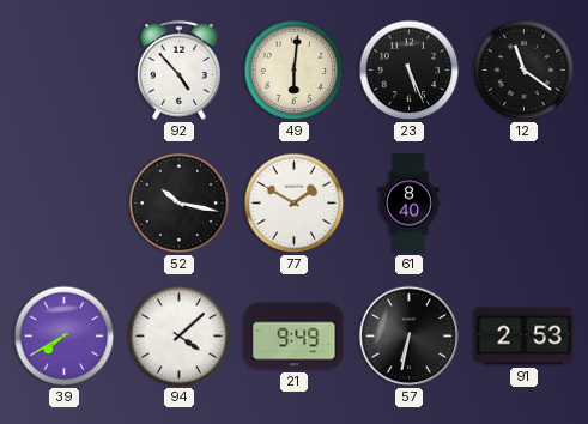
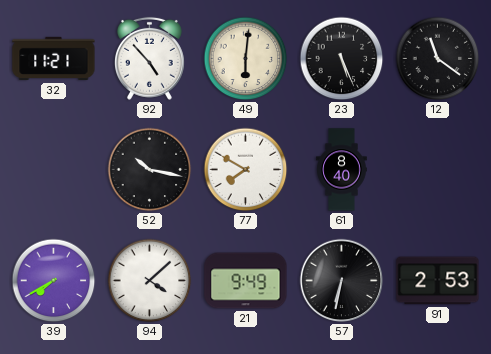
32: none -> 11:21
77: 1:50 -> 7:50
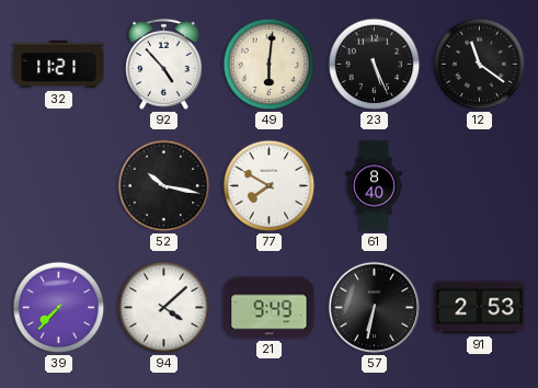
39: 7:40 -> 7:37
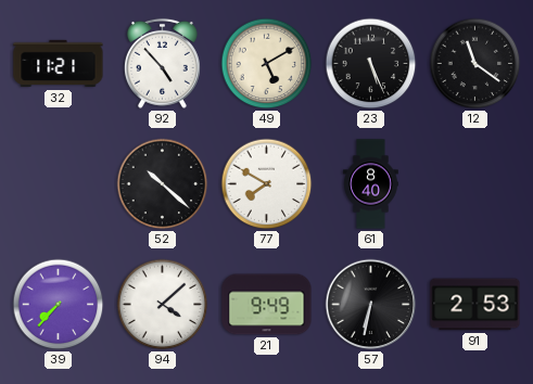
49: 6:01 -> 5:10
52: 10:17 -> 10:22
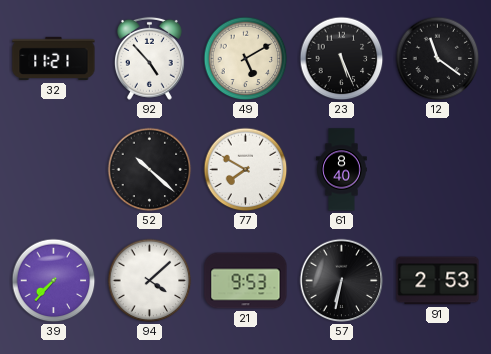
21: 9:49 -> 9:53
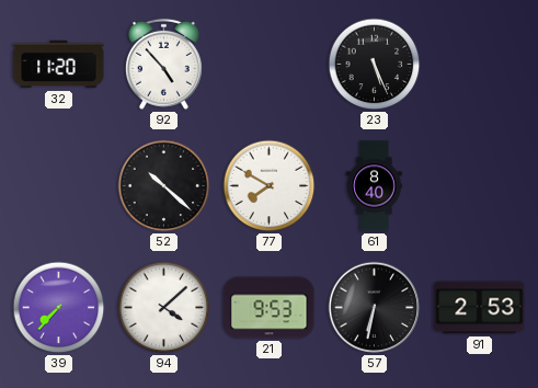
32: 11:21 -> 11:20
49: 5:10 -> none
12: 11:21 -> none
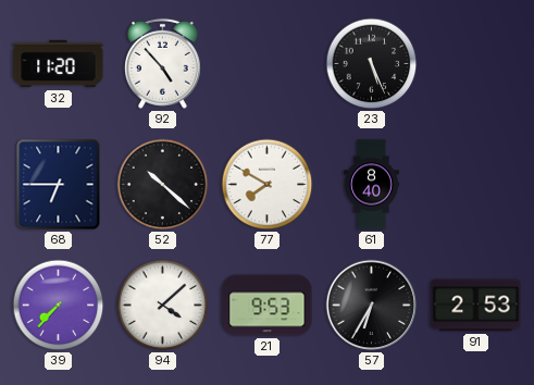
68: none -> 6:45
57: 6:32 -> 6:35
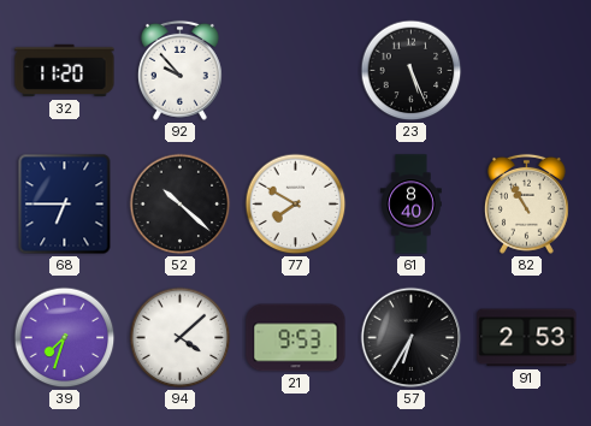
92: 4:53 -> 9:53
82: none -> 10:55
39: 7:37 -> 7:33
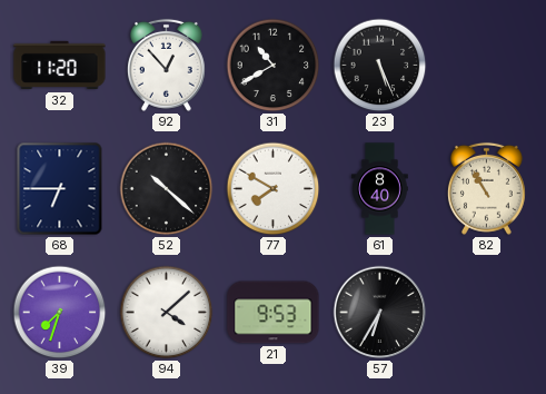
92: 9:53 -> 12:53
31: none -> 10:40
91: 2:53 -> none
